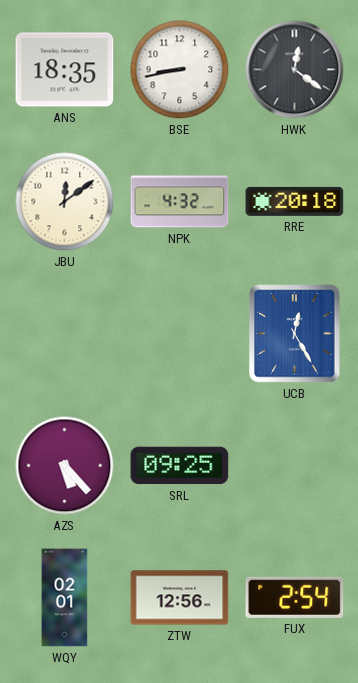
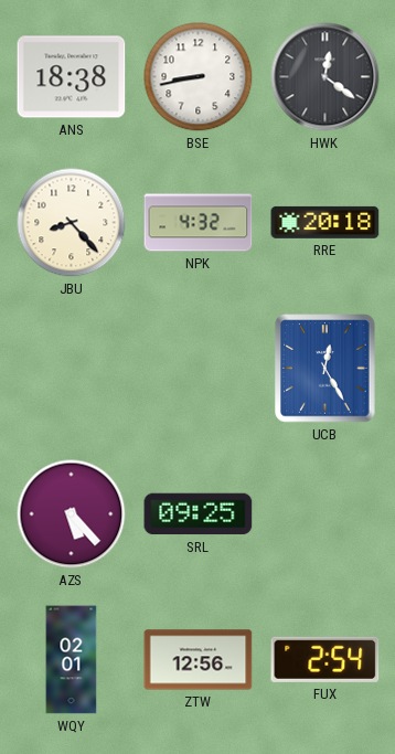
ANS: 18:35 -> 18:38
JBU: 12:09 -> 8:23
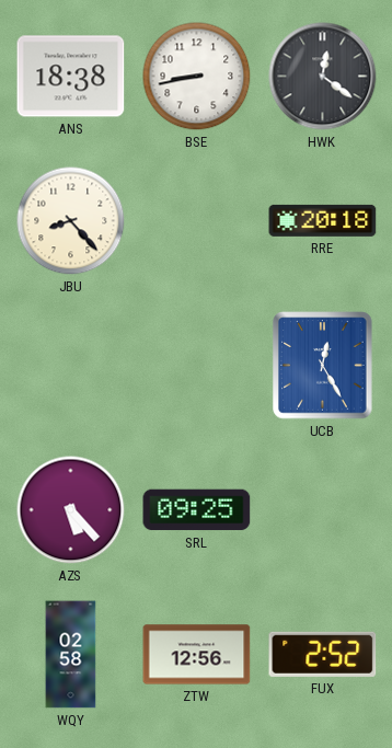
NPK: 4:32 -> none
WQY: 02:01 -> 02:58
FUX: 2:54 -> 2:52
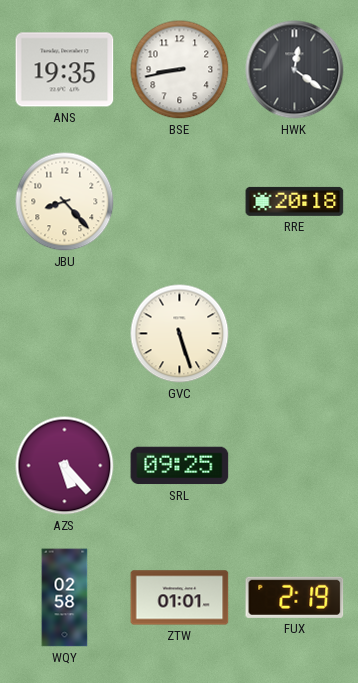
ANS: 18:38 -> 19:35
GVC: none -> 5:27
UCB: 12:25 -> none
ZTW: 12:56 -> 01:01
FUX: 2:52 -> 2:19
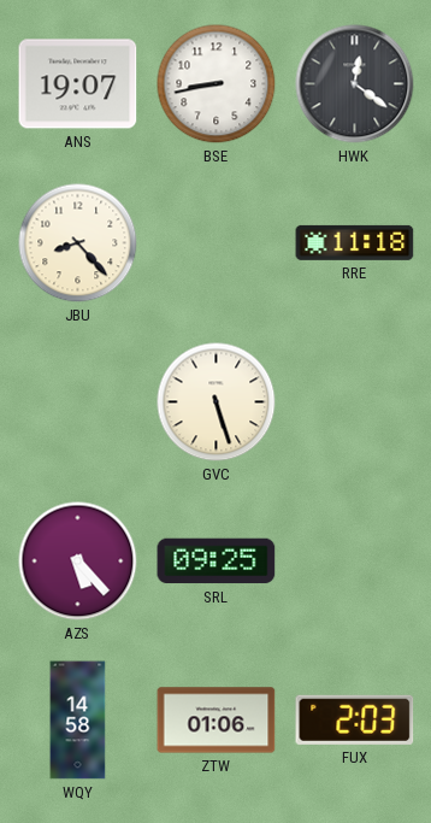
ANS: 19:35 -> 19:07
RRE: 20:18 -> 11:18
WQY: 02:58 -> 14:58
ZTW: 01:01 -> 01:06
FUX: 2:19 -> 2:03
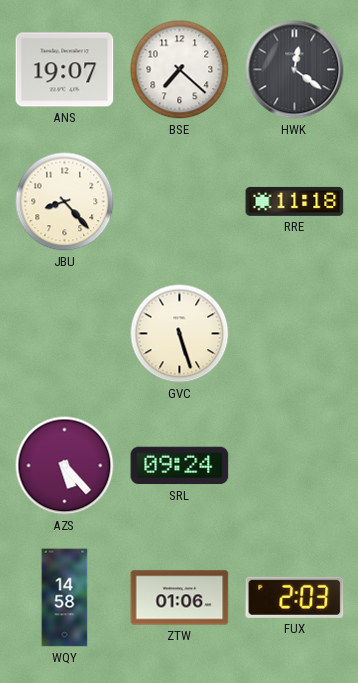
BSE: 8:43 -> 7:22
SRL: 09:25 -> 09:24
